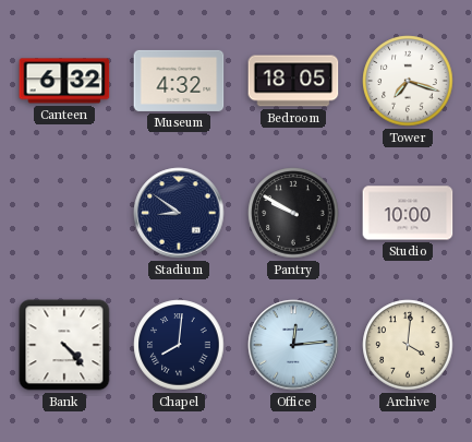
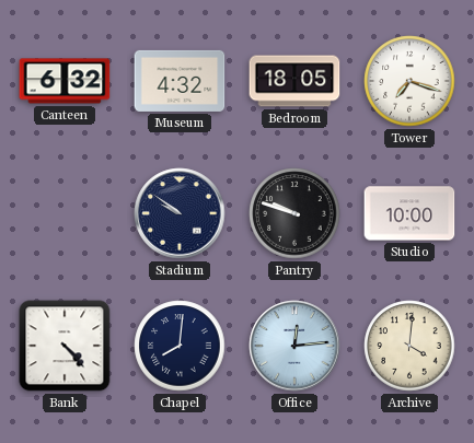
Stadium: 8:51 -> 9:51
Pantry: 9:50 -> 9:48
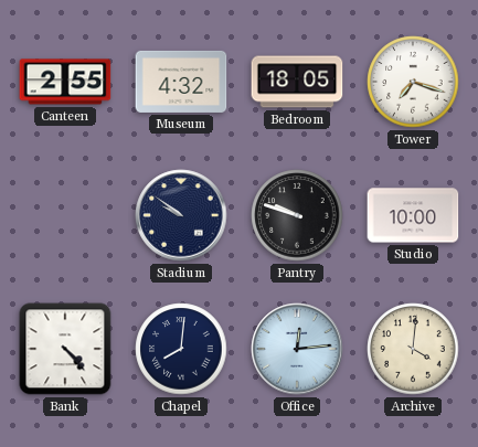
Canteen: 6:32 -> 2:55
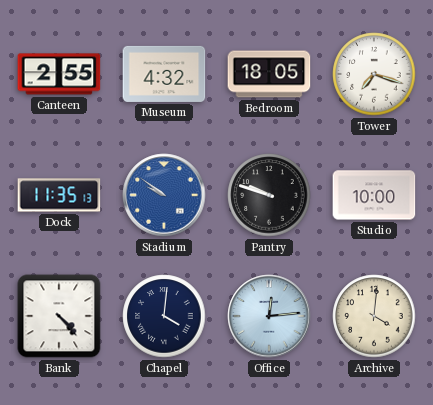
Dock: none -> 11:35
Stadium dial: navy -> blue
Chapel: 8:01 -> 4:01
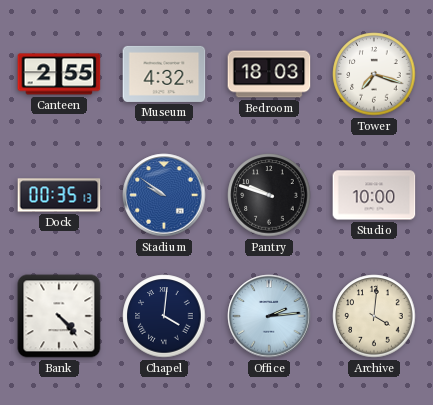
Bedroom: 18:05 -> 18:03
Dock: 11:35 -> 00:35
Office: 12:14 -> 2:14
